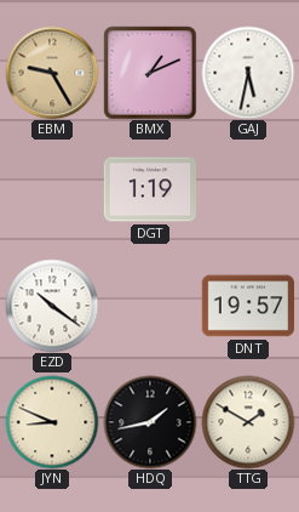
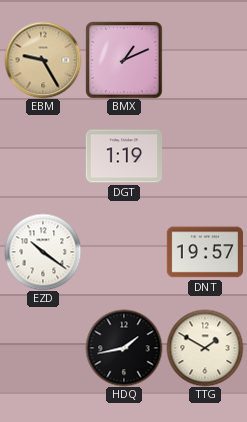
GAJ: 5:32 -> none
JYN: 8:49 -> none
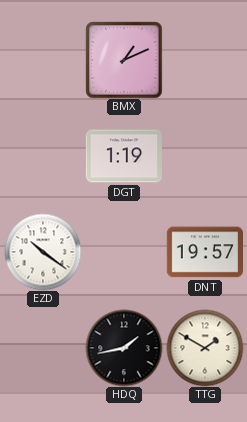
EBM: 9:25 -> none
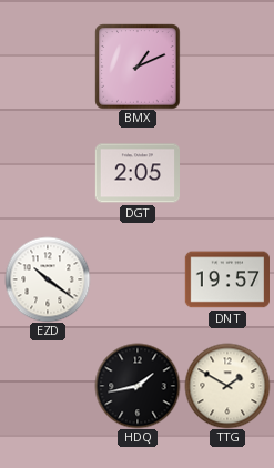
DGT: 1:19 -> 2:05
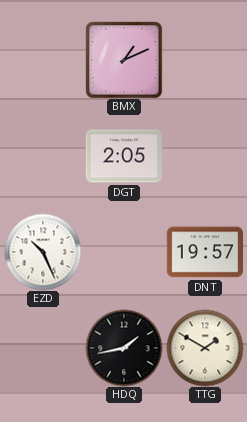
EZD: 10:21 -> 10:26
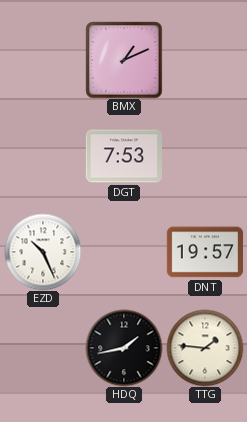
DGT: 2:05 -> 7:53
TTG: 1:50 -> 1:46
